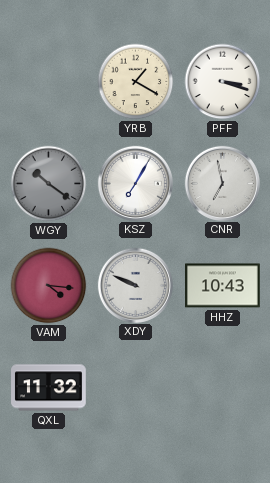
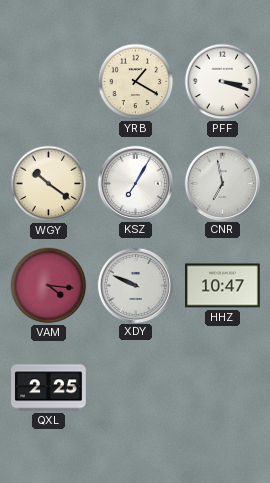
WGY dial: grey -> cream
HHZ: 10:43 -> 10:47
QXL: 11:32 -> 2:25
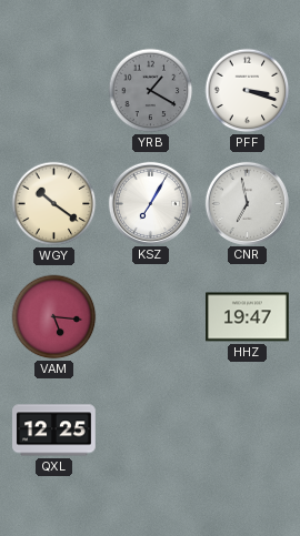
YRB dial: cream -> grey
VAM: 4:16 -> 5:16
XDY: 9:49 -> none
HHZ: 10:47 -> 19:47
QXL: 2:25 -> 12:25
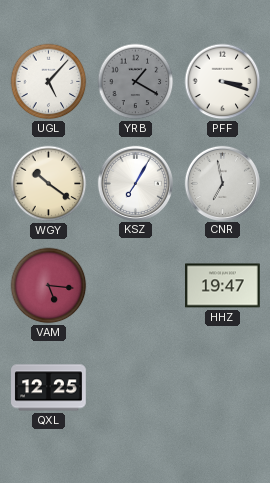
UGL: none -> 5:07
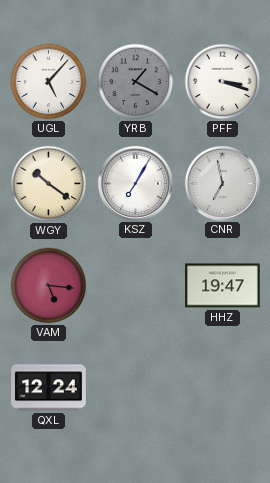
QXL: 12:25 -> 12:24
